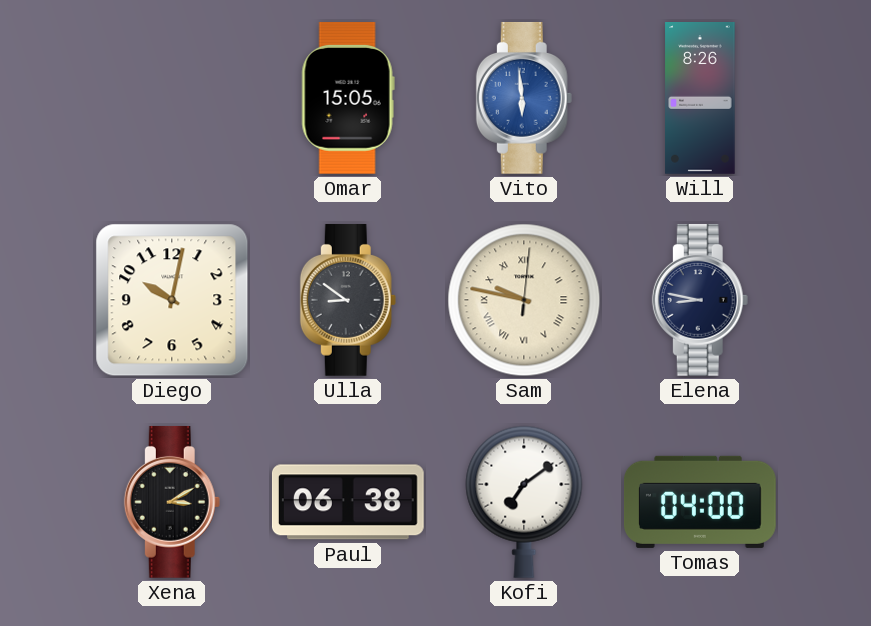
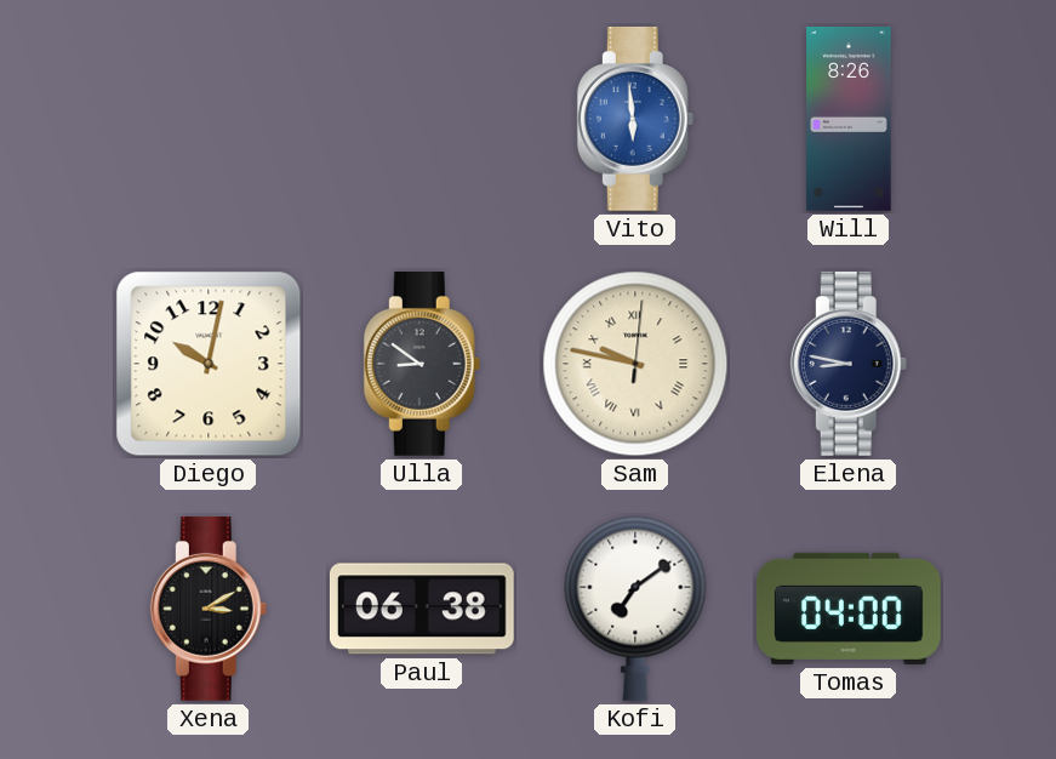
Omar: 15:05 -> none
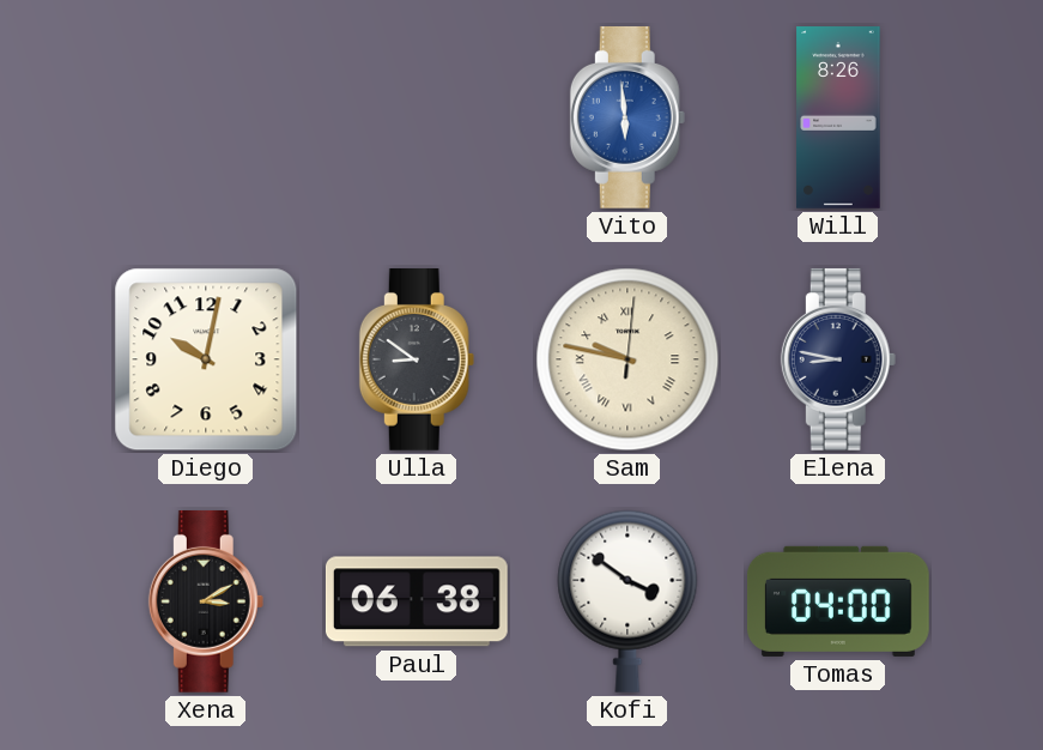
Kofi: 7:09 -> 3:51
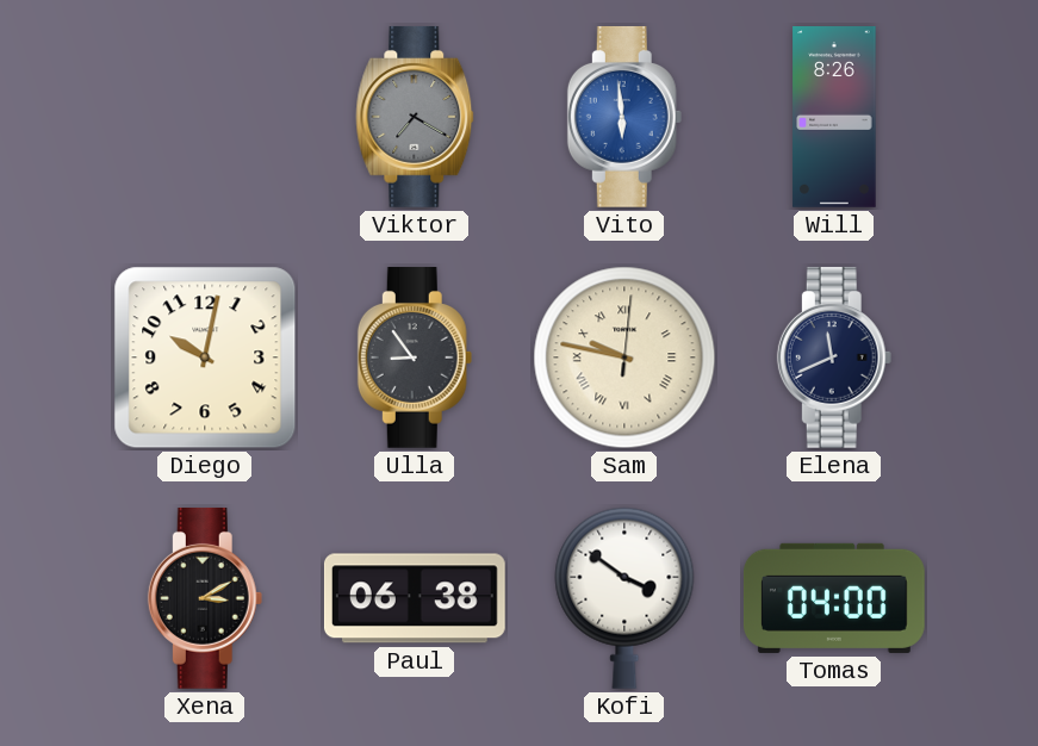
Viktor: none -> 7:20
Ulla: 8:51 -> 8:54
Elena: 8:47 -> 11:41
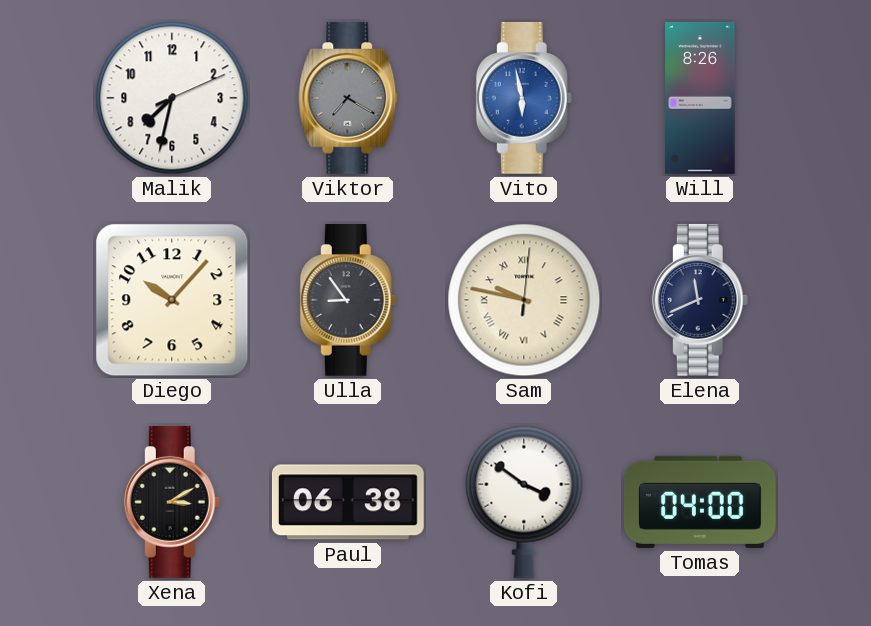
Malik: none -> 7:32
Vito: 5:59 -> 5:58
Diego: 10:02 -> 10:07
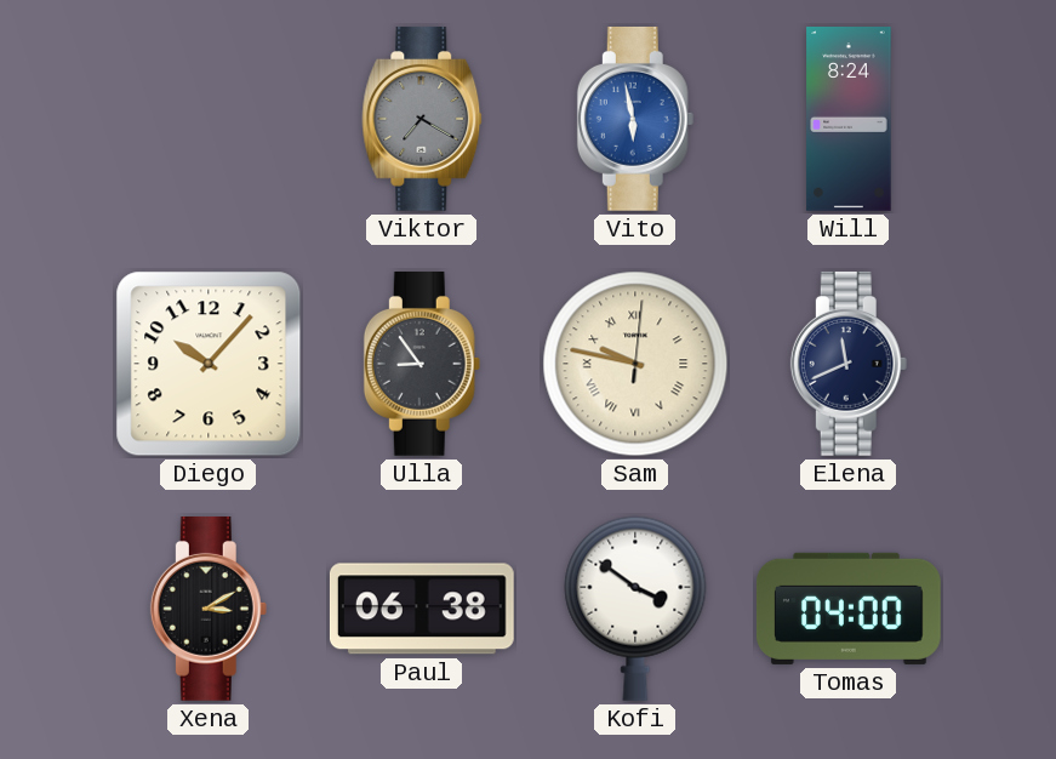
Malik: 7:32 -> none
Will: 8:26 -> 8:24
